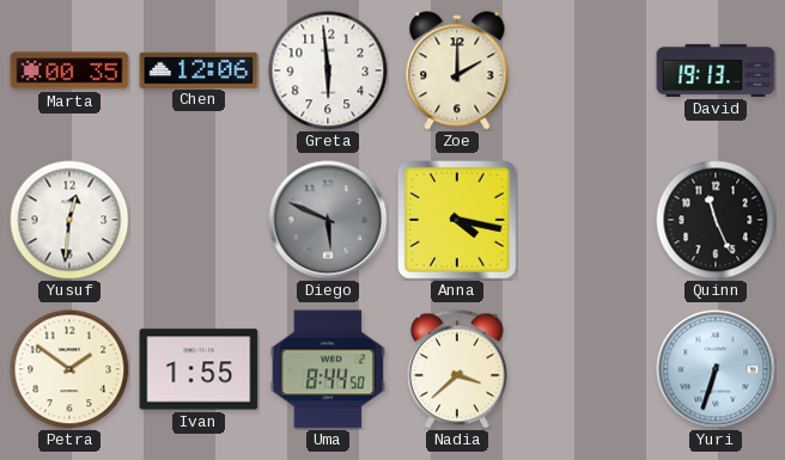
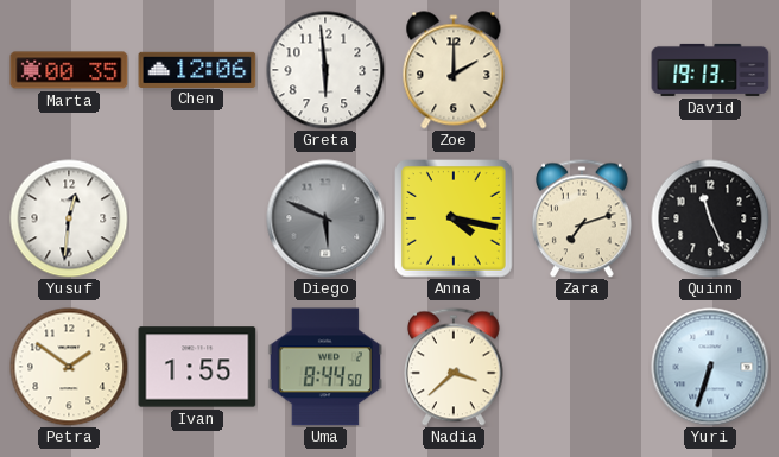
Zara: none -> 7:12
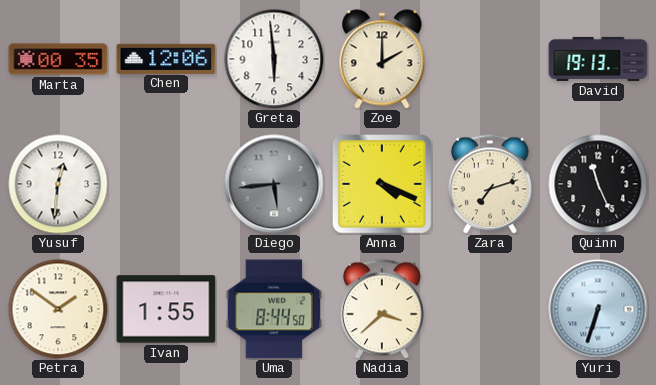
Diego: 5:49 -> 5:44
Anna: 4:17 -> 4:19
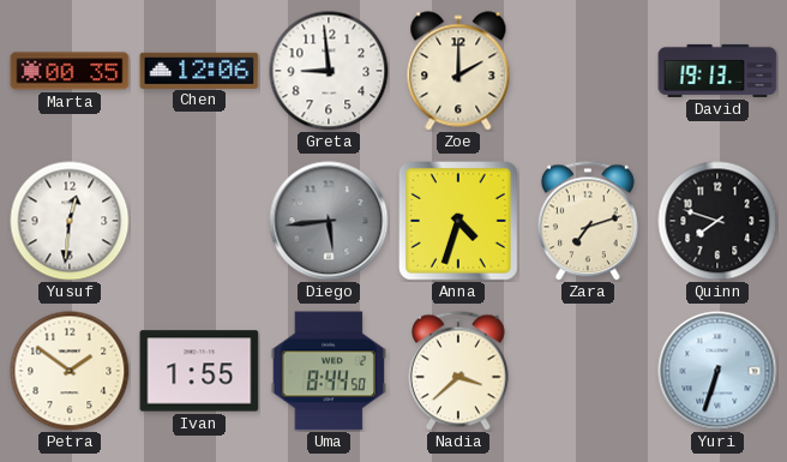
Greta: 5:59 -> 8:59
Anna: 4:19 -> 4:33
Quinn: 11:26 -> 7:48
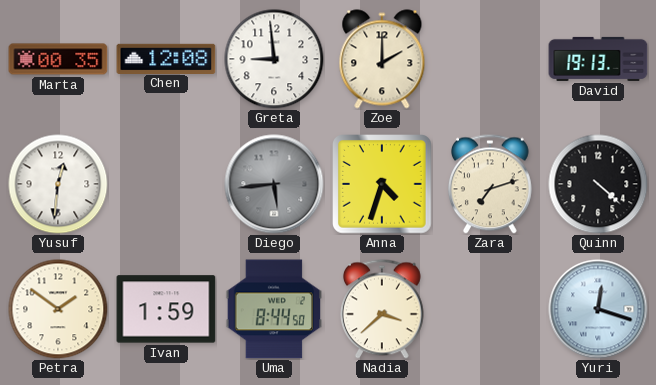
Chen: 12:06 -> 12:08
Quinn: 7:48 -> 4:22
Ivan: 1:55 -> 1:59
Yuri: 6:33 -> 12:18
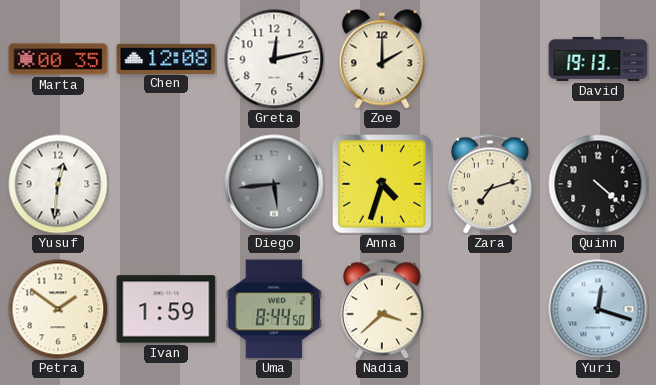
Greta: 8:59 -> 12:13
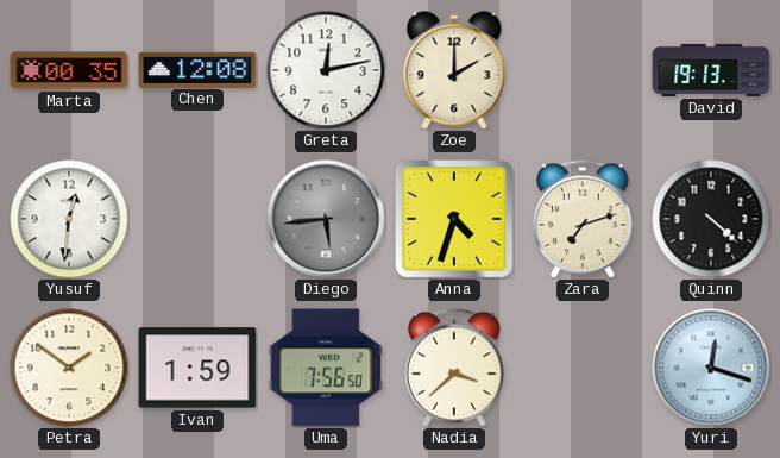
Uma: 8:44 -> 7:56
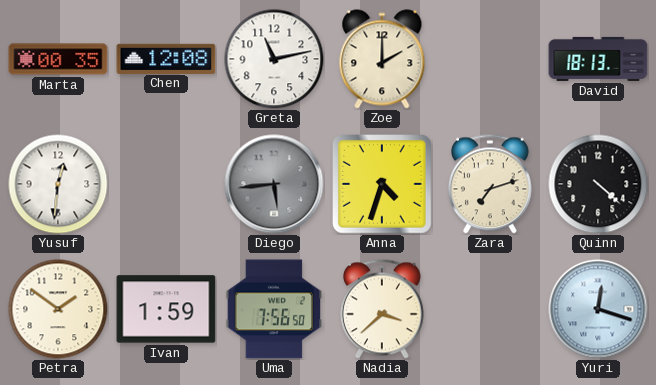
Greta: 12:13 -> 11:13
David: 19:13 -> 18:13
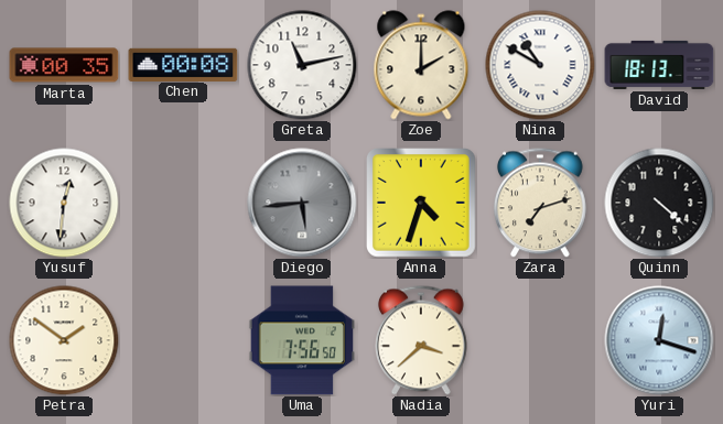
Chen: 12:08 -> 00:08
Nina: none -> 10:50
Ivan: 1:59 -> none
